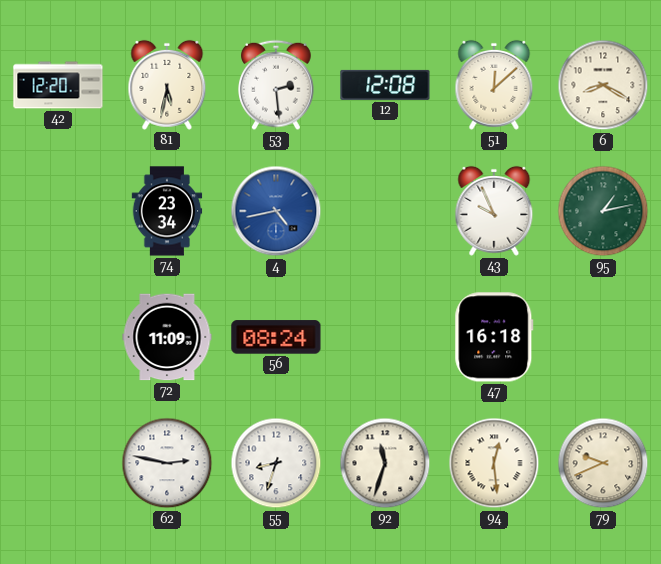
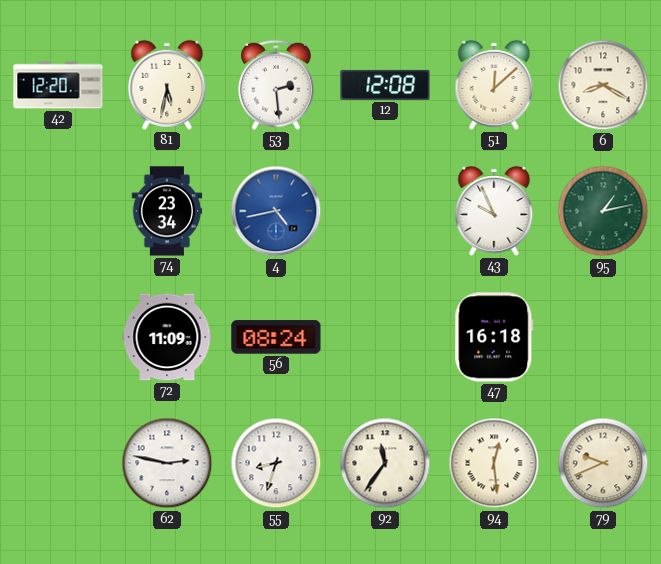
92: 11:33 -> 11:36
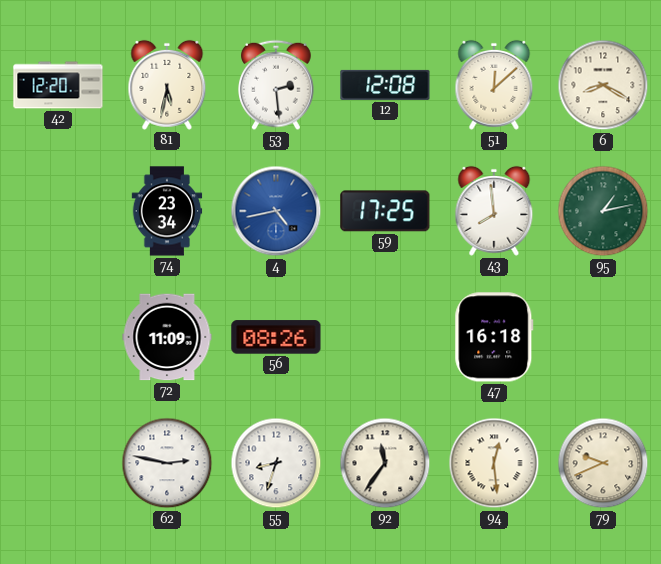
59: none -> 17:25
43: 9:56 -> 7:59
56: 08:24 -> 08:26
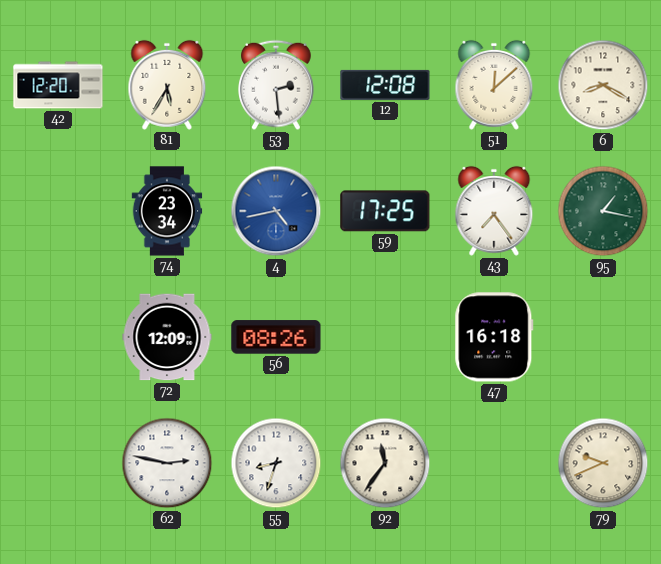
81: 5:32 -> 5:35
43: 7:59 -> 7:24
95: 1:13 -> 1:17
72: 11:09 -> 12:09
94: 12:29 -> none
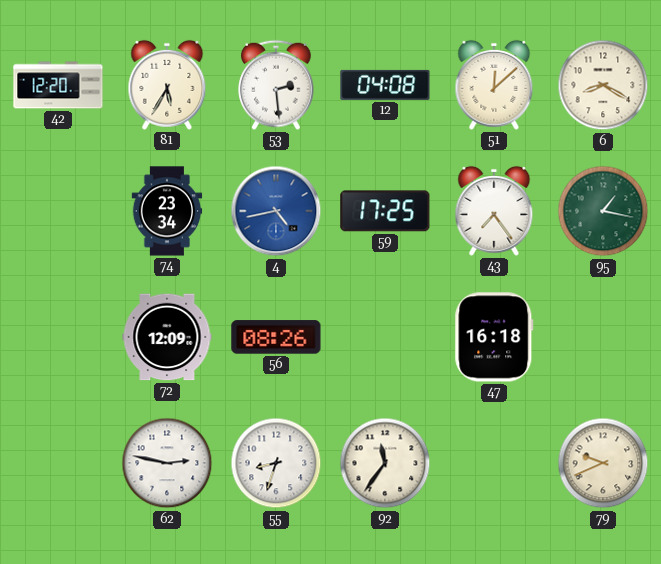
12: 12:08 -> 04:08
